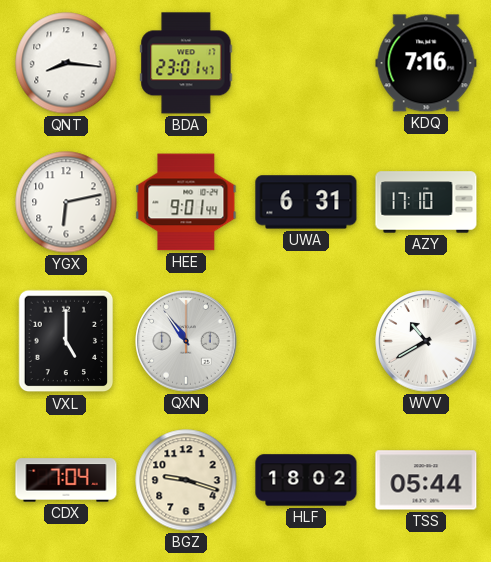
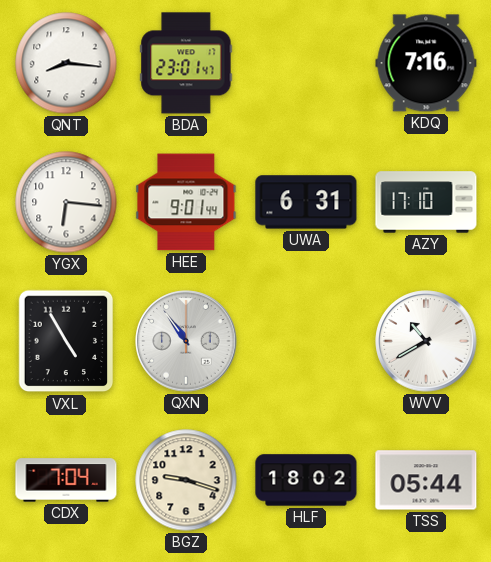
YGX: 6:13 -> 6:16
VXL: 5:00 -> 4:55
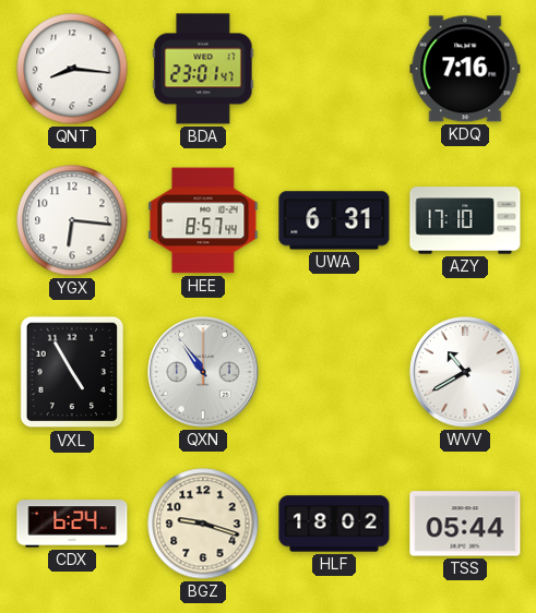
HEE: 9:01 -> 8:57
CDX: 7:04 -> 6:24
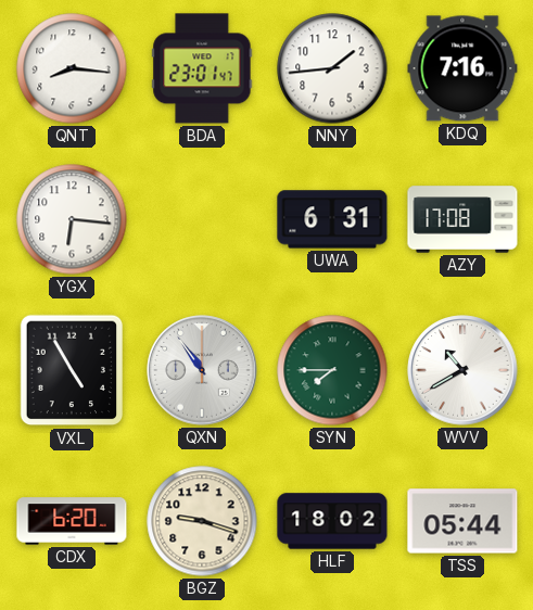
NNY: none -> 1:44
HEE: 8:57 -> none
AZY: 17:10 -> 17:08
SYN: none -> 7:45
CDX: 6:24 -> 6:20
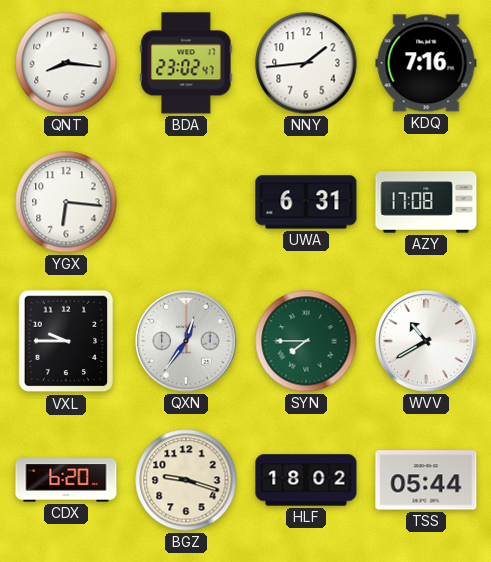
BDA: 23:01 -> 23:02
VXL: 4:55 -> 9:45
QXN: 10:54 -> 12:36
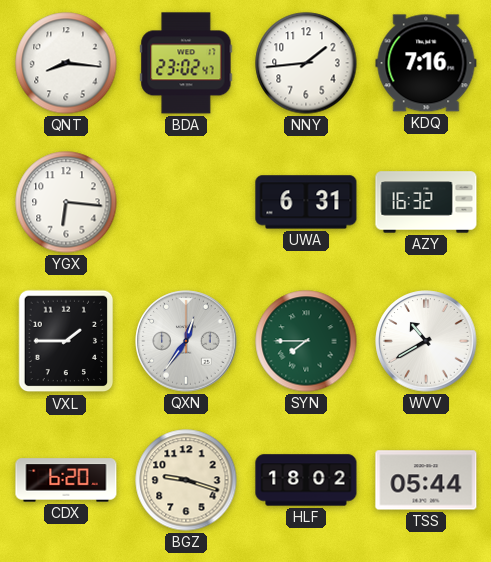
AZY: 17:08 -> 16:32
VXL: 9:45 -> 1:45
